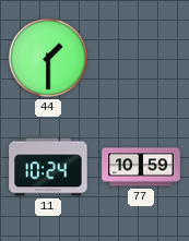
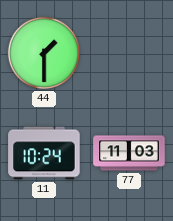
77: 10:59 -> 11:03
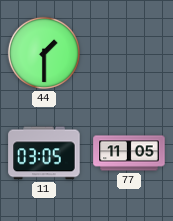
11: 10:24 -> 03:05
77: 11:03 -> 11:05
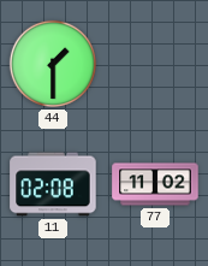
11: 03:05 -> 02:08
77: 11:05 -> 11:02
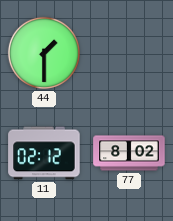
11: 02:08 -> 02:12
77: 11:02 -> 8:02
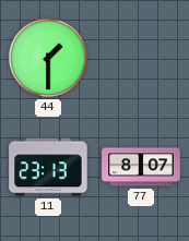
11: 02:12 -> 23:13
77: 8:02 -> 8:07
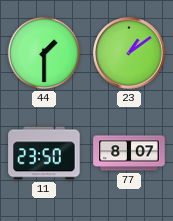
23: none -> 1:09
11: 23:13 -> 23:50
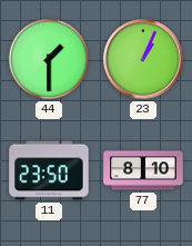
23: 1:09 -> 1:04
77: 8:07 -> 8:10
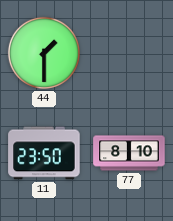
23: 1:04 -> none
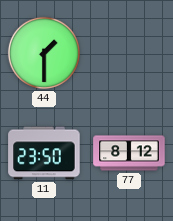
77: 8:10 -> 8:12
